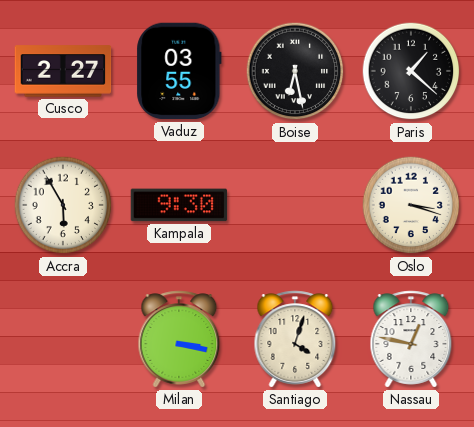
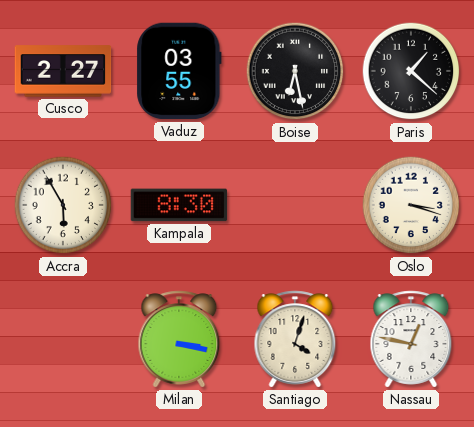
Kampala: 9:30 -> 8:30
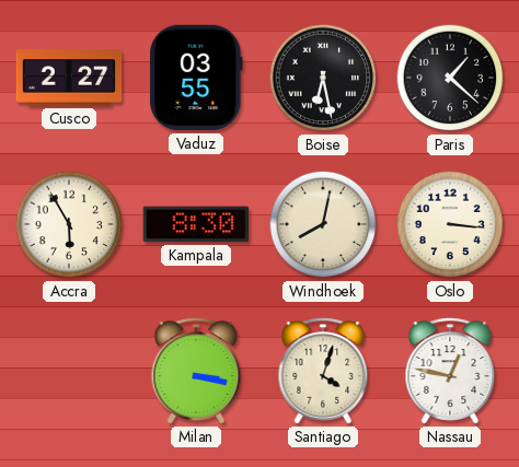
Windhoek: none -> 8:02
Oslo: 3:18 -> 3:16
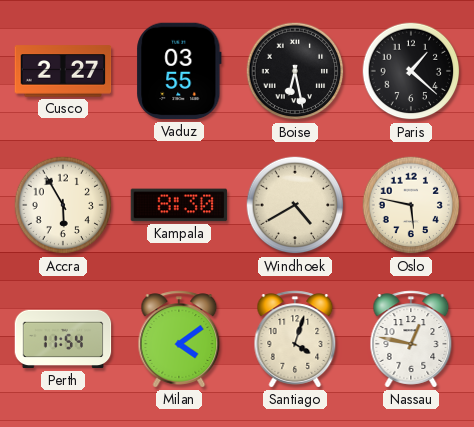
Windhoek: 8:02 -> 4:40
Oslo: 3:16 -> 5:47
Perth: none -> 11:54
Milan: 3:17 -> 4:09
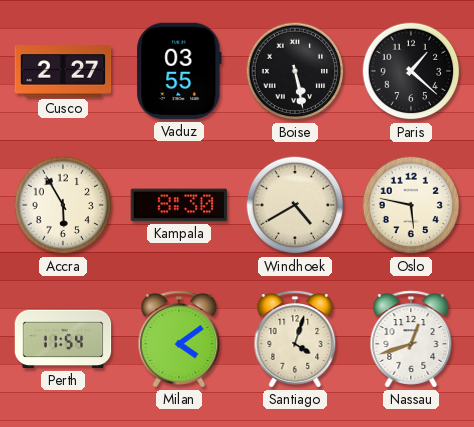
Boise: 6:28 -> 5:28
Nassau: 12:47 -> 12:42
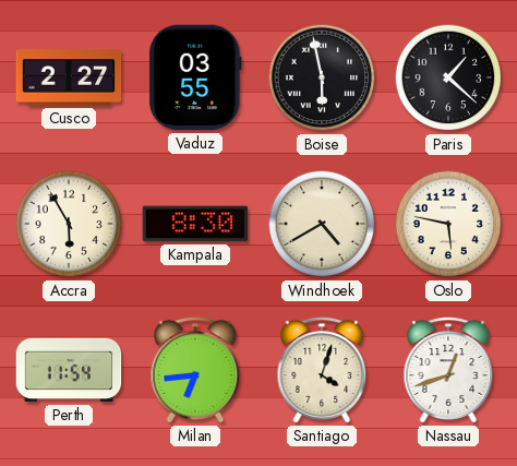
Boise: 5:28 -> 5:58
Milan: 4:09 -> 6:44
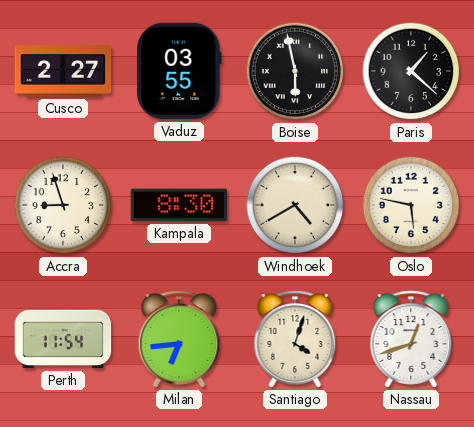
Accra: 5:55 -> 8:57
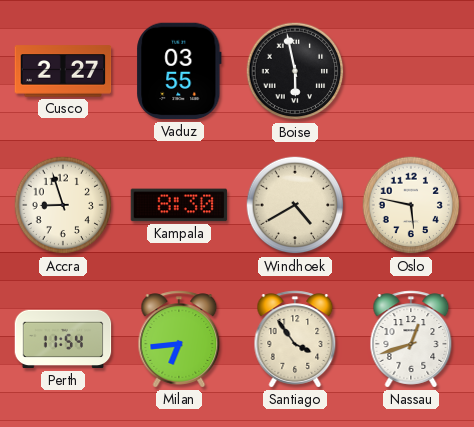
Paris: 1:22 -> none
Santiago: 4:03 -> 3:54
